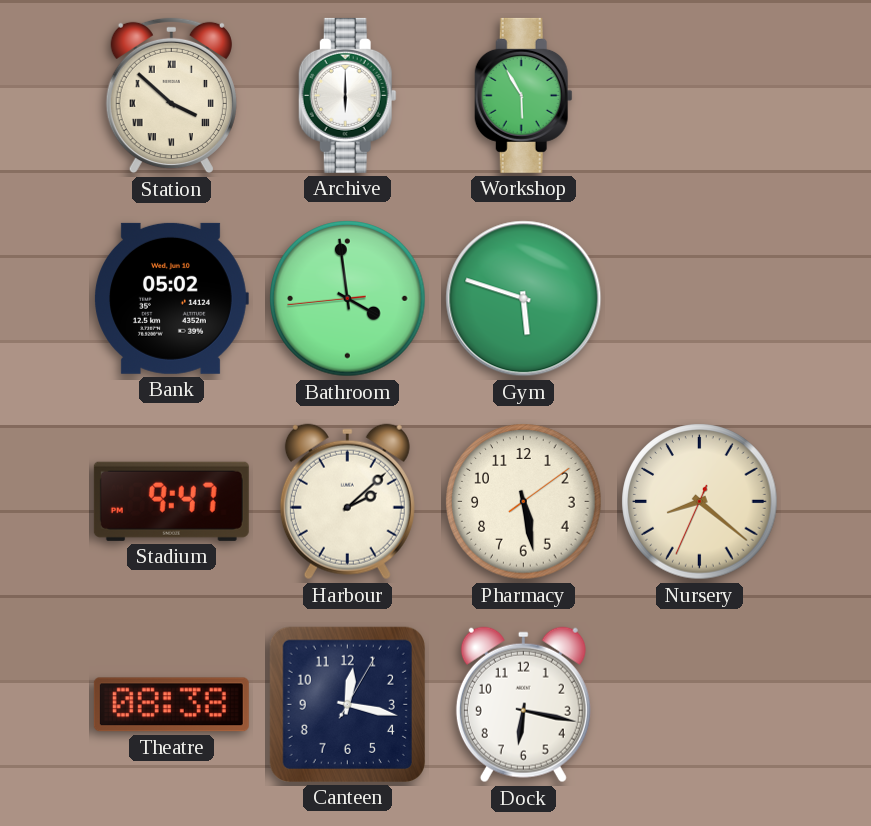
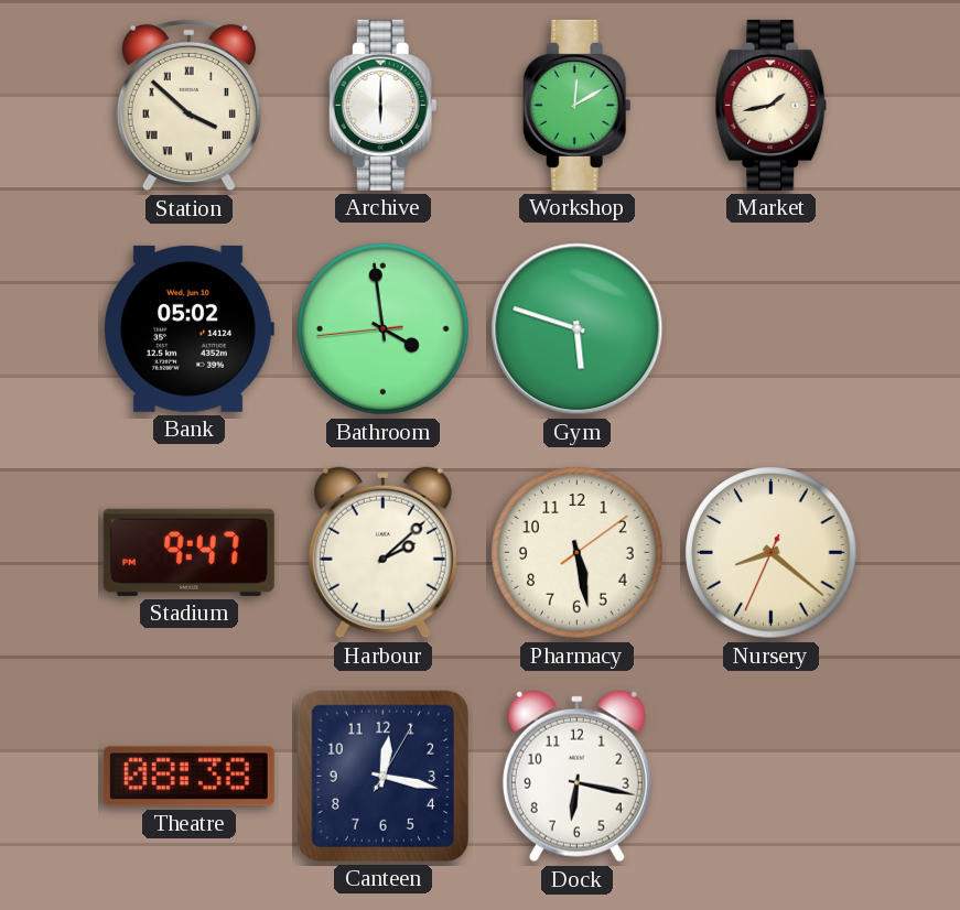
Workshop: 5:55 -> 12:10
Market: none -> 1:43
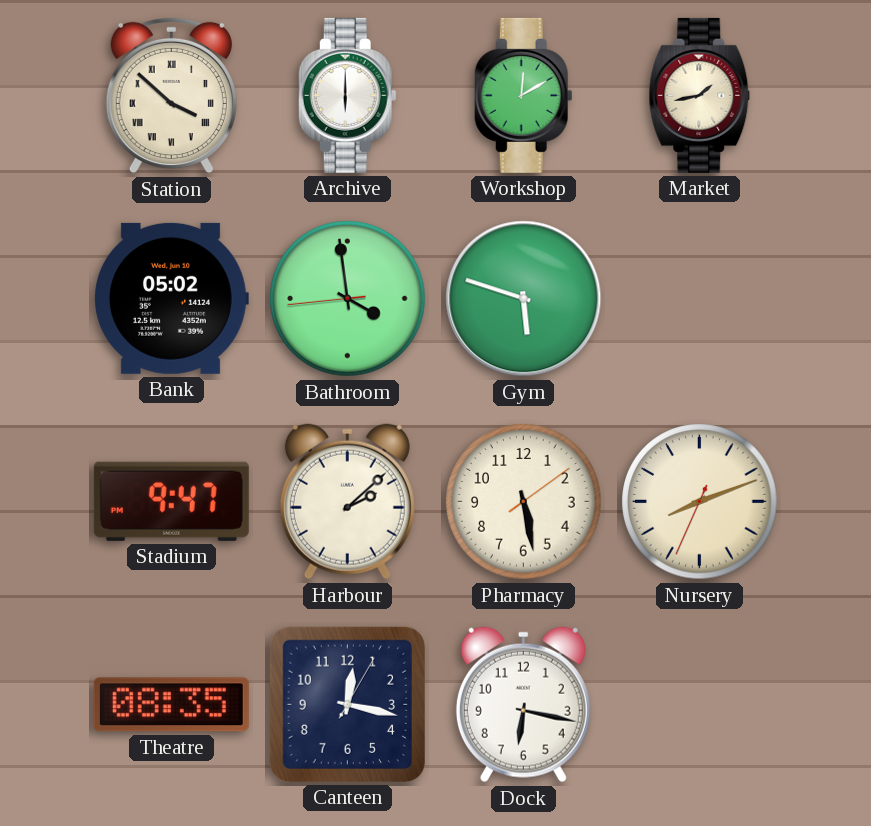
Nursery: 8:21 -> 8:11
Theatre: 08:38 -> 08:35
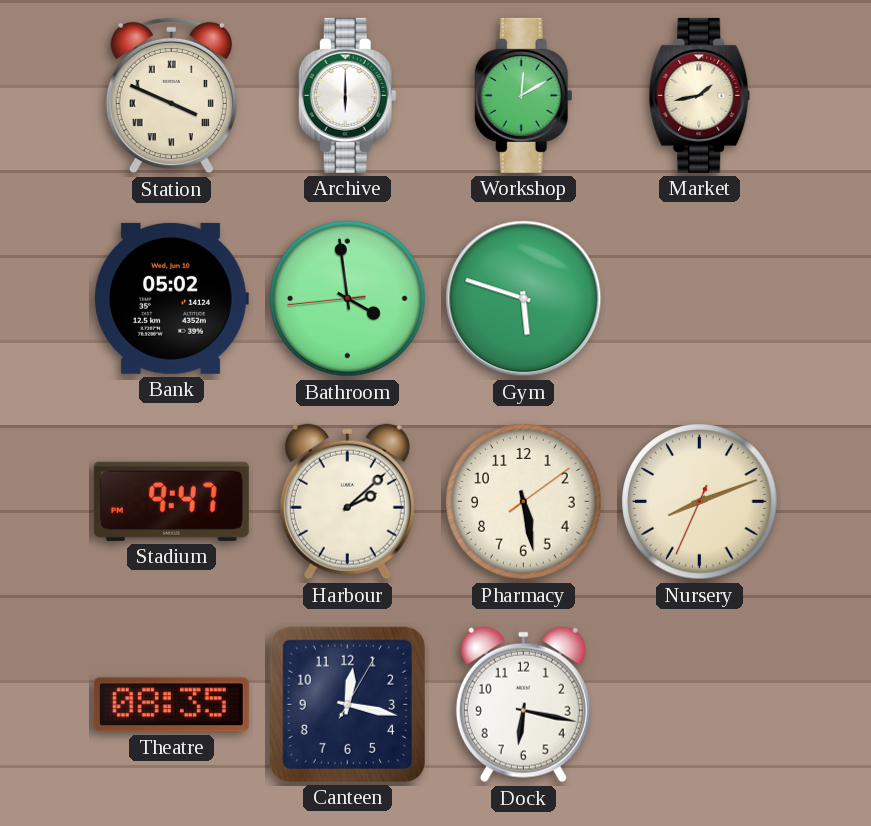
Station: 3:52 -> 3:49
